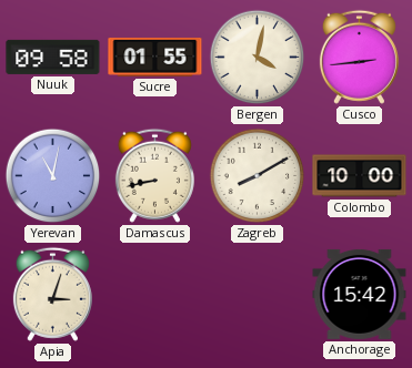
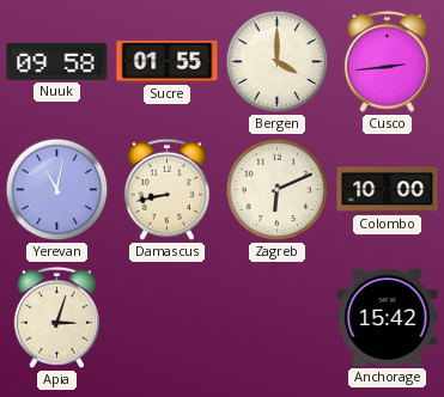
Bergen: 4:02 -> 4:00
Zagreb: 8:10 -> 6:11
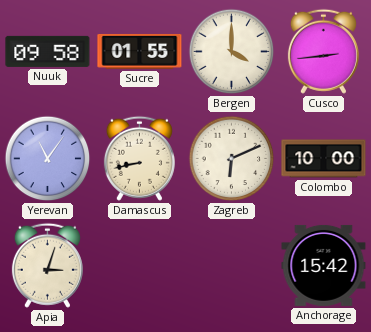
Yerevan: 11:02 -> 11:06
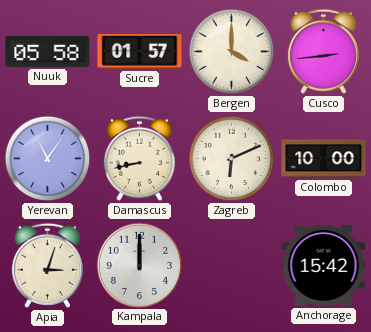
Nuuk: 09:58 -> 05:58
Sucre: 01:55 -> 01:57
Kampala: none -> 12:00
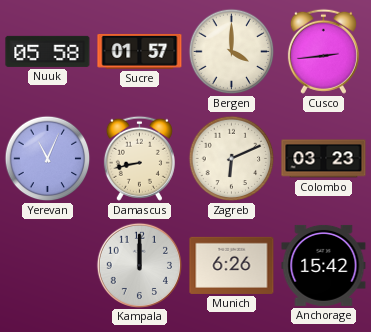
Yerevan: 11:06 -> 11:04
Colombo: 10:00 -> 03:23
Apia: 3:03 -> none
Munich: none -> 6:26
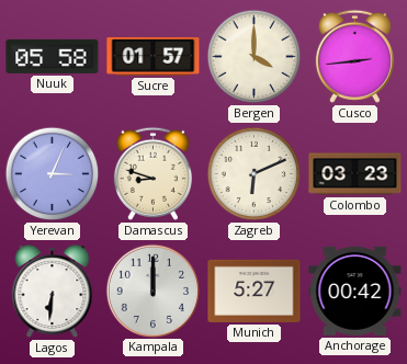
Yerevan: 11:04 -> 3:04
Damascus: 8:43 -> 8:48
Lagos: none -> 6:31
Munich: 6:26 -> 5:27
Anchorage: 15:42 -> 00:42
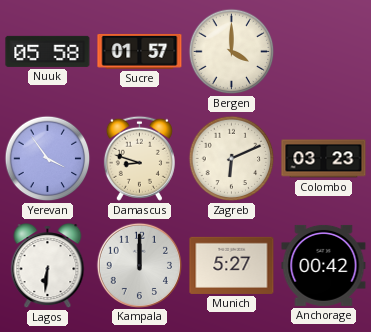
Cusco: 2:44 -> none
Yerevan: 3:04 -> 3:54
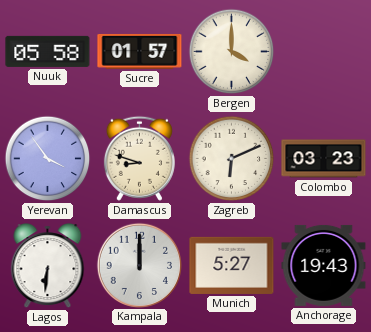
Anchorage: 00:42 -> 19:43
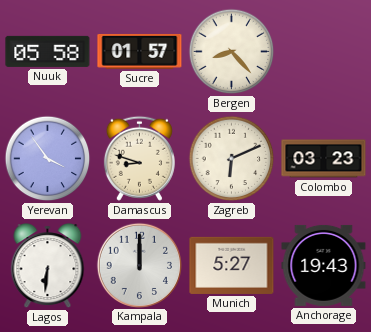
Bergen: 4:00 -> 8:23
